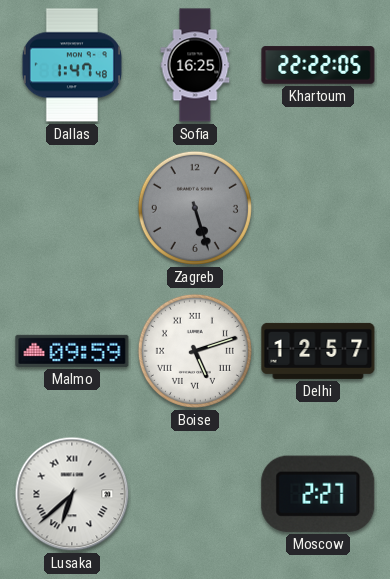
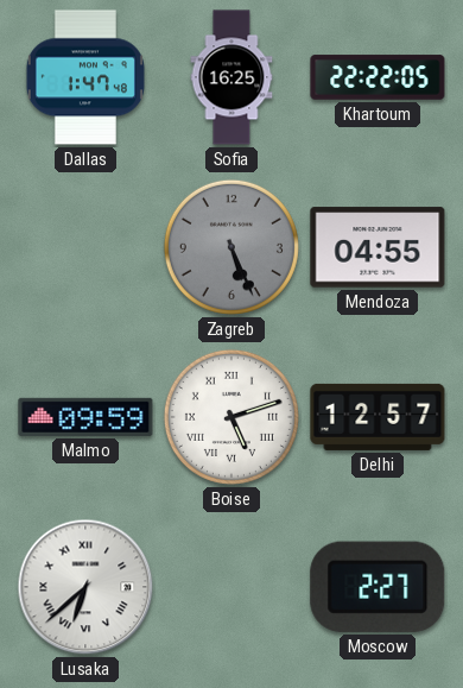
Zagreb: 5:27 -> 5:26
Mendoza: none -> 04:55
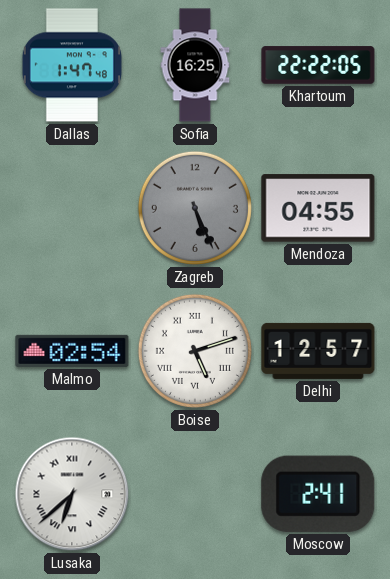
Malmo: 09:59 -> 02:54
Moscow: 2:27 -> 2:41
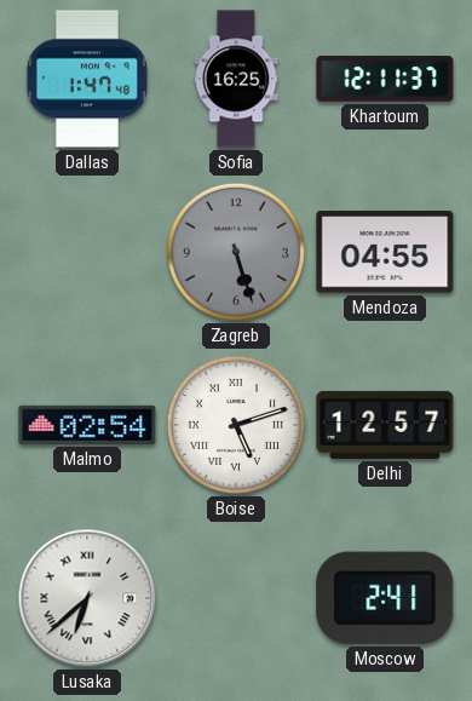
Khartoum: 22:22 -> 12:11
Zagreb: 5:26 -> 5:27
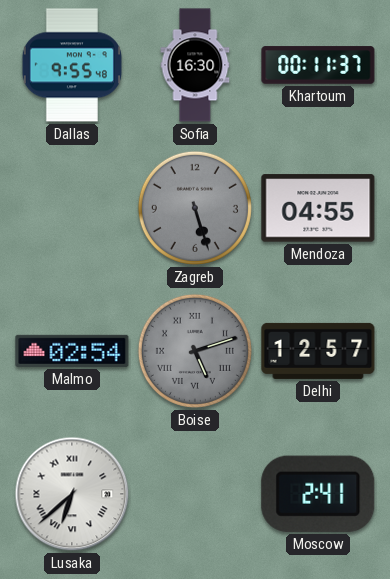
Dallas: 1:47 -> 9:55
Sofia: 16:25 -> 16:30
Khartoum: 12:11 -> 00:11
Boise dial: white -> grey
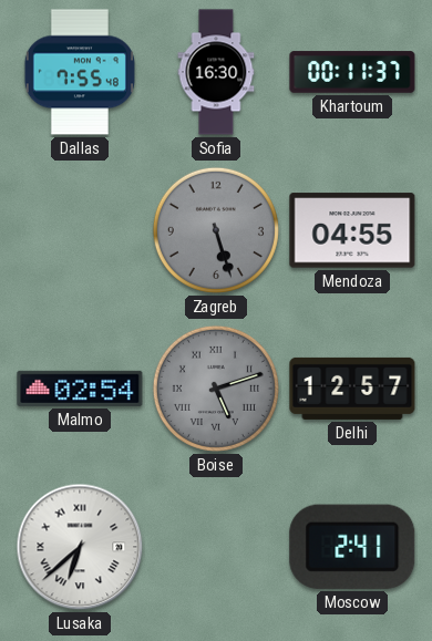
Dallas: 9:55 -> 7:55
